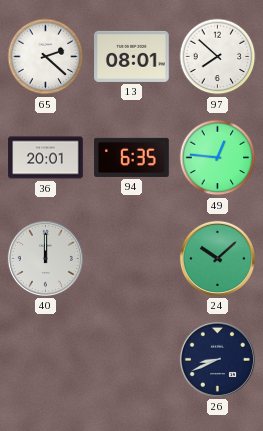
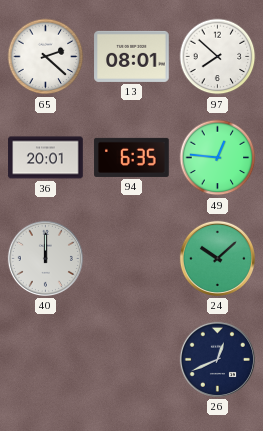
26: 8:41 -> 12:41
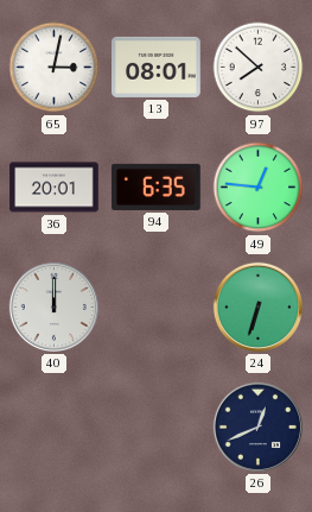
65: 2:22 -> 3:02
24: 10:08 -> 6:33
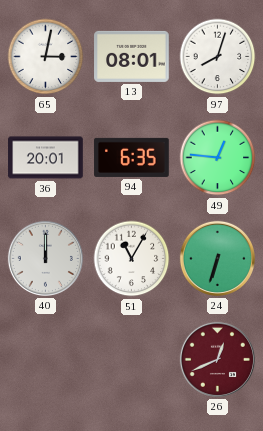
97: 7:52 -> 8:03
51: none -> 11:05
26 dial: navy -> burgundy
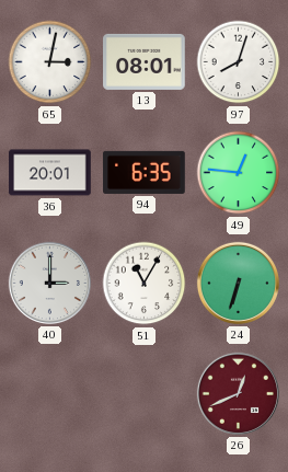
40: 12:00 -> 3:00
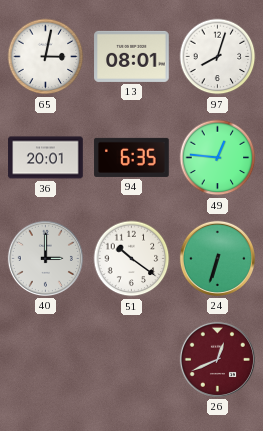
51: 11:05 -> 10:21
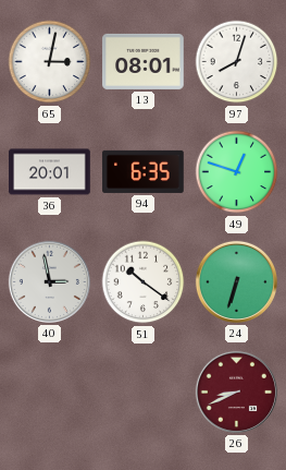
49: 12:46 -> 12:48
40: 3:00 -> 2:58
26: 12:41 -> 8:41
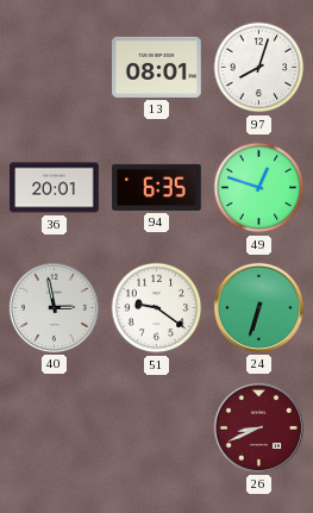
65: 3:02 -> none
51: 10:21 -> 9:21
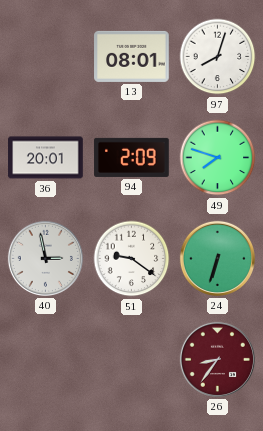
94: 6:35 -> 2:09
49: 12:48 -> 7:48
26: 8:41 -> 8:36
